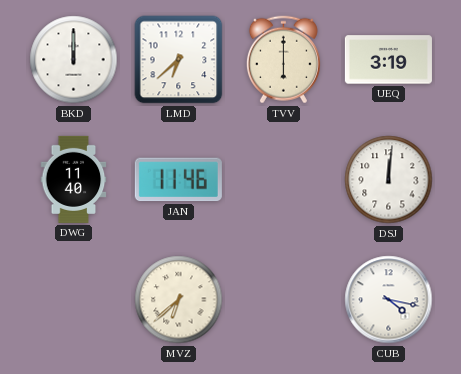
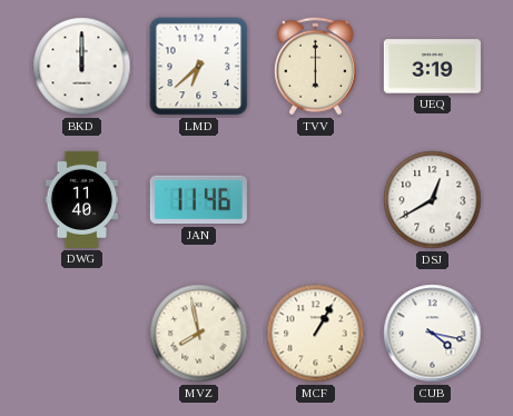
DSJ: 12:01 -> 12:40
MVZ: 6:38 -> 7:58
MCF: none -> 1:05
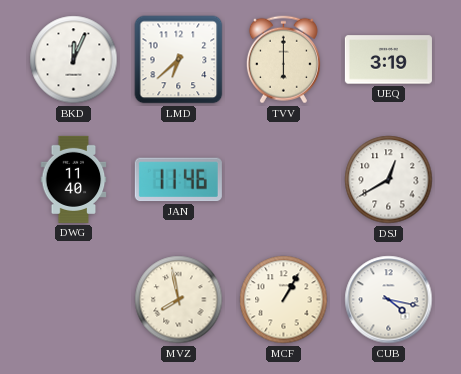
BKD: 12:00 -> 12:04
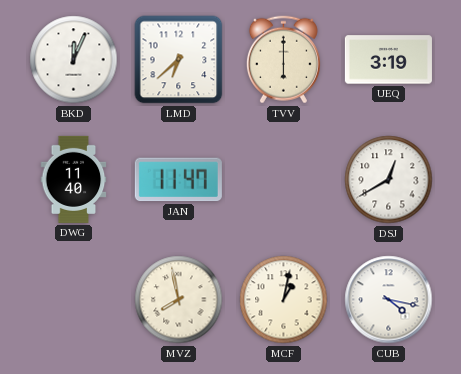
JAN: 11:46 -> 11:47
MCF: 1:05 -> 1:02
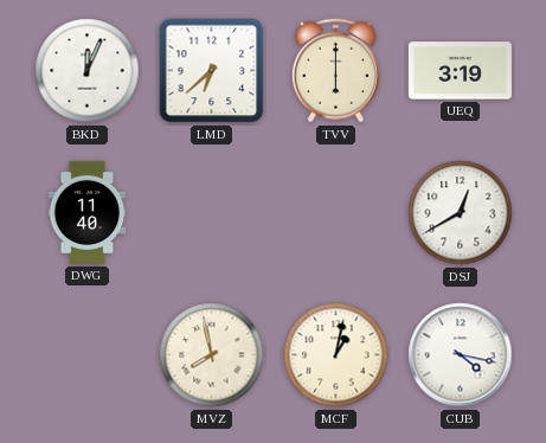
JAN: 11:47 -> none
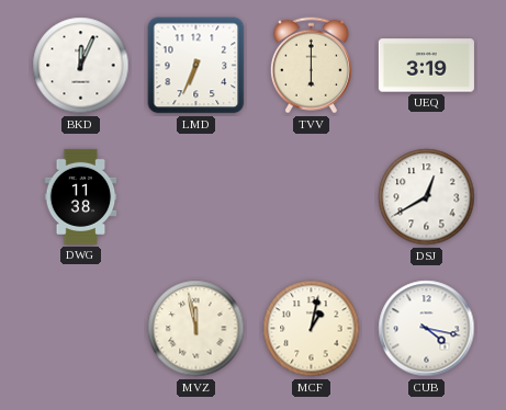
LMD: 6:38 -> 6:34
DWG: 11:40 -> 11:38
MVZ: 7:58 -> 11:58
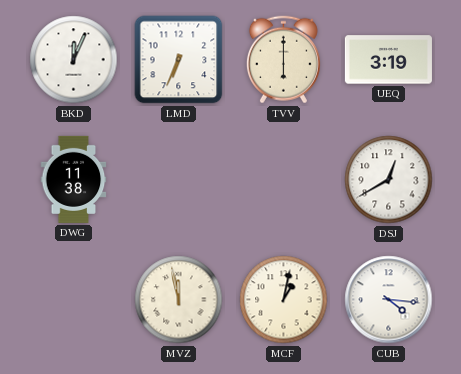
CUB: 4:17 -> 4:16
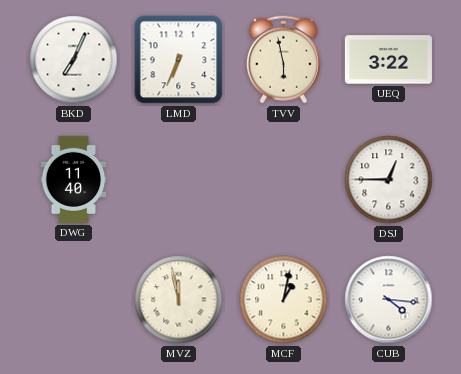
BKD: 12:04 -> 7:04
TVV: 6:00 -> 5:58
UEQ: 3:19 -> 3:22
DWG: 11:38 -> 11:40
DSJ: 12:40 -> 12:45
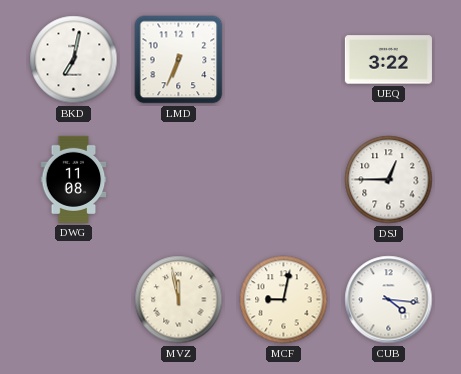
BKD: 7:04 -> 7:02
TVV: 5:58 -> none
DWG: 11:40 -> 11:08
MCF: 1:02 -> 9:02
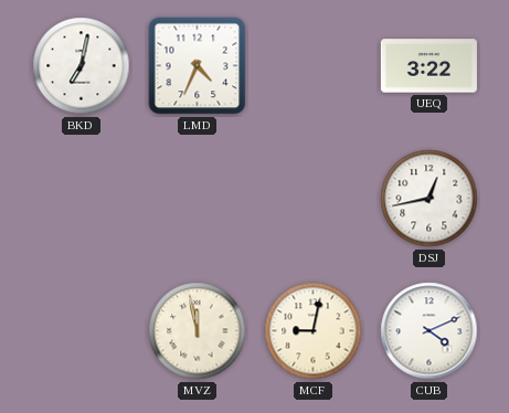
LMD: 6:34 -> 4:34
DWG: 11:08 -> none
DSJ: 12:45 -> 12:43
CUB: 4:16 -> 4:11
